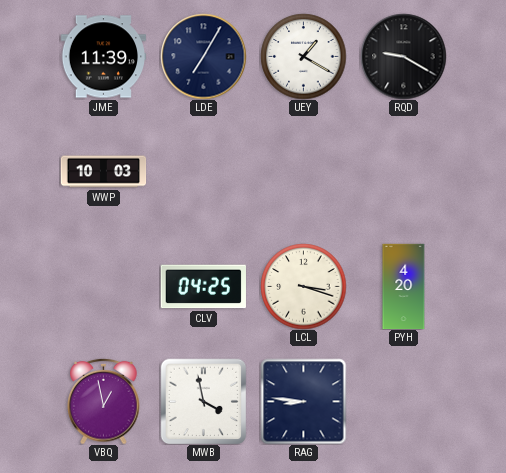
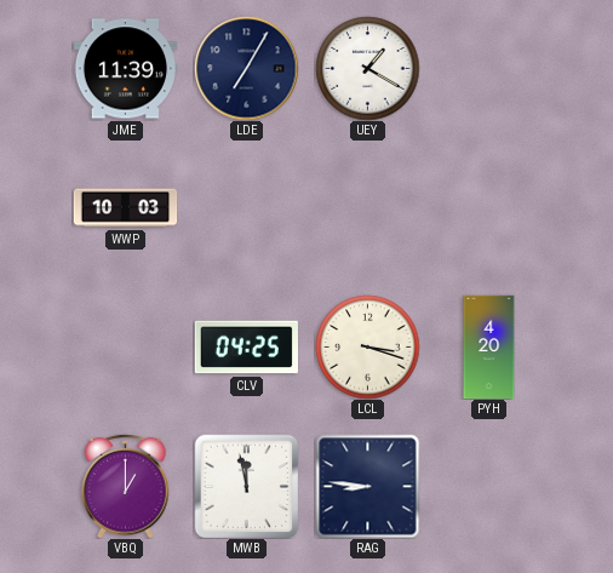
RQD: 9:20 -> none
VBQ: 12:58 -> 1:00
MWB: 3:58 -> 11:58
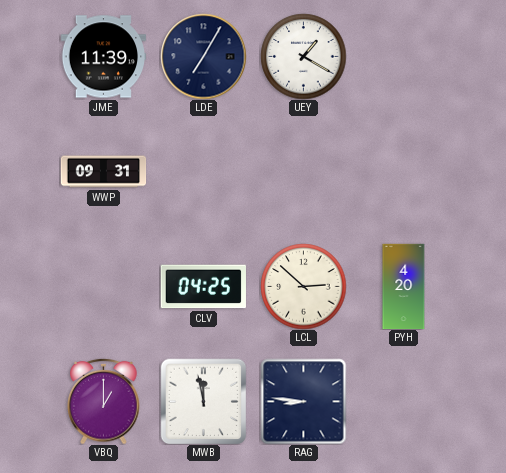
WWP: 10:03 -> 09:31
LCL: 3:18 -> 2:52
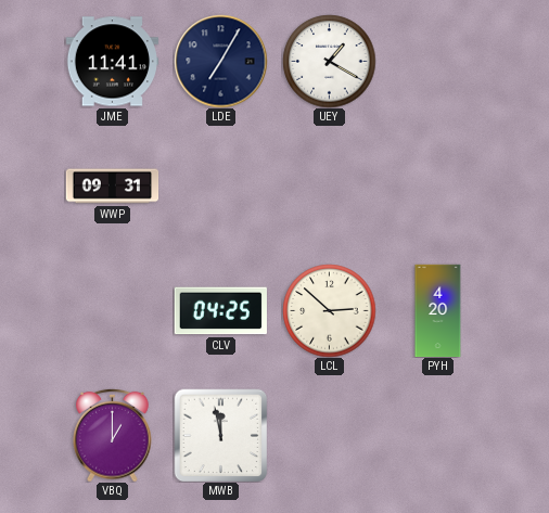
JME: 11:39 -> 11:41
RAG: 8:46 -> none
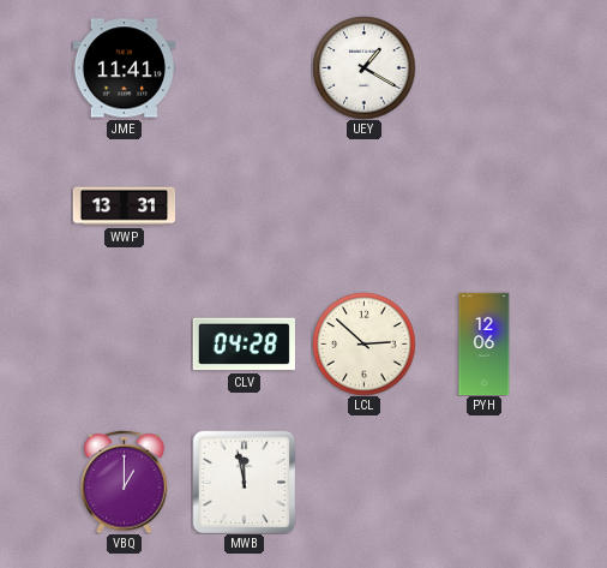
LDE: 7:05 -> none
WWP: 09:31 -> 13:31
CLV: 04:25 -> 04:28
PYH: 4:20 -> 12:06
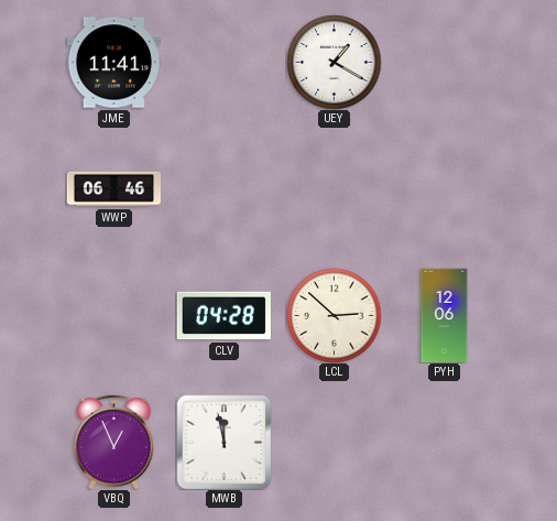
WWP: 13:31 -> 06:46
VBQ: 1:00 -> 12:56
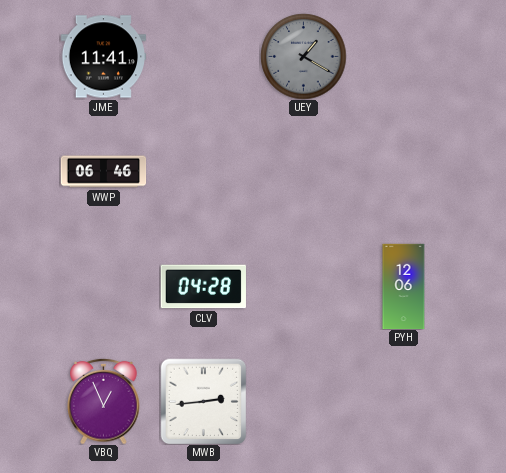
UEY dial: white -> grey
LCL: 2:52 -> none
MWB: 11:58 -> 2:44
